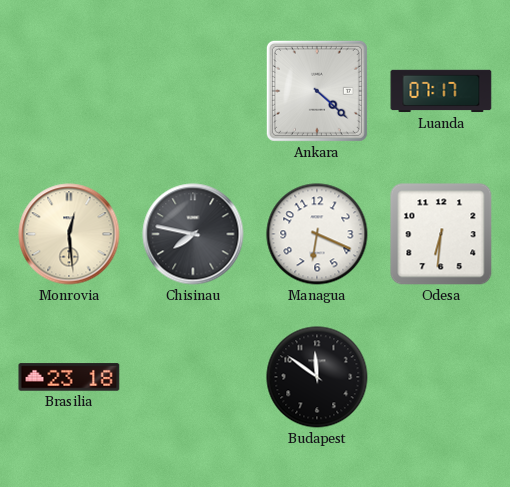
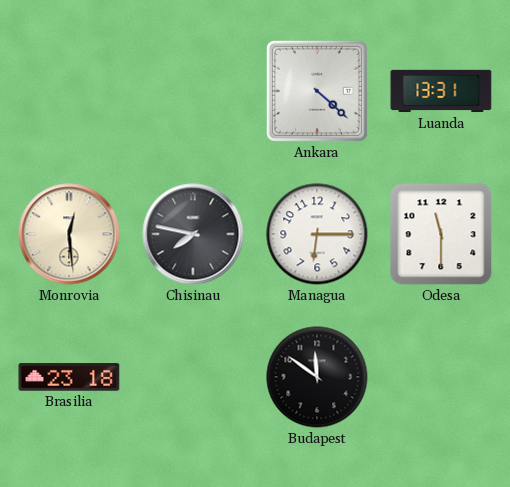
Luanda: 07:17 -> 13:31
Managua: 6:19 -> 6:15
Odesa: 6:31 -> 11:30
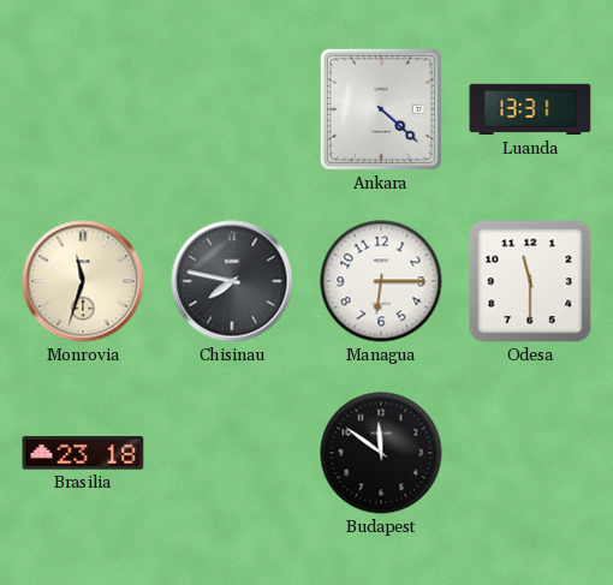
Monrovia: 12:29 -> 11:33
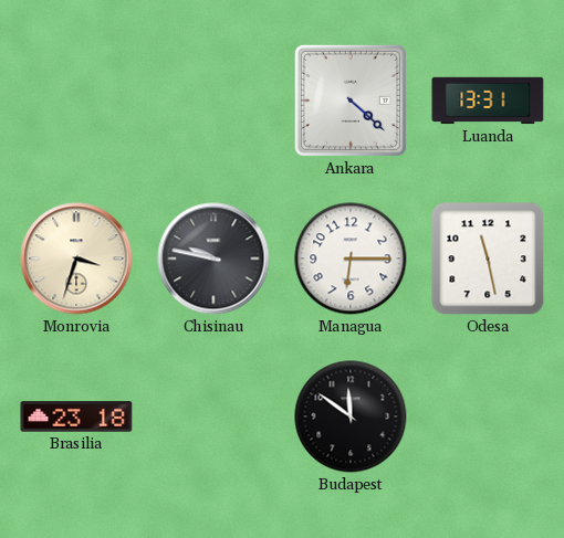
Monrovia: 11:33 -> 3:33
Chisinau: 7:47 -> 9:47
Odesa: 11:30 -> 11:28
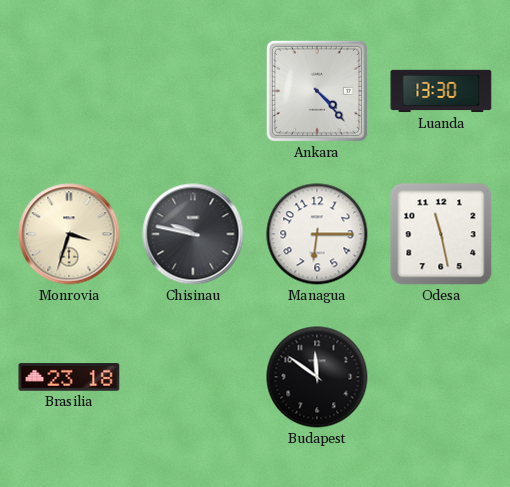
Ankara: 4:22 -> 4:23
Luanda: 13:31 -> 13:30
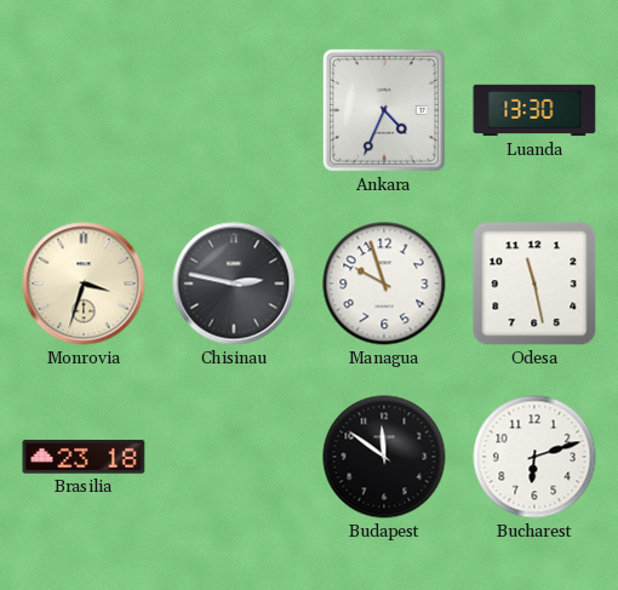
Ankara: 4:23 -> 4:34
Chisinau: 9:47 -> 2:47
Managua: 6:15 -> 9:57
Bucharest: none -> 6:12
